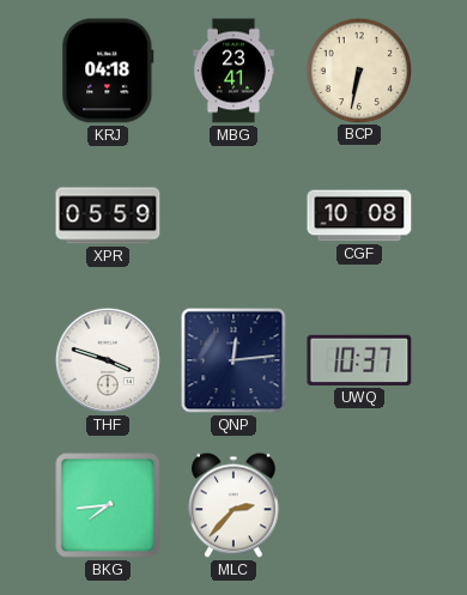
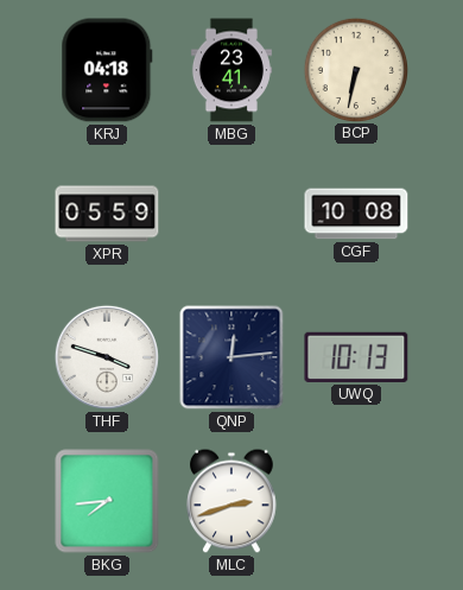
UWQ: 10:37 -> 10:13
MLC: 2:37 -> 2:42
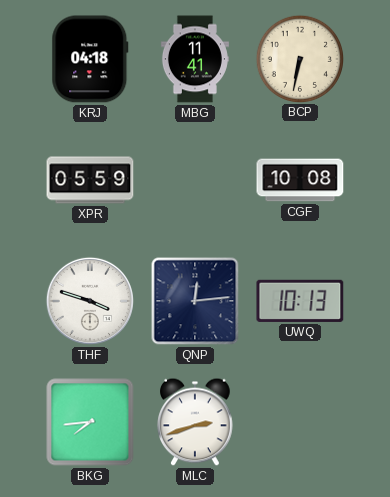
MBG: 23:41 -> 11:41
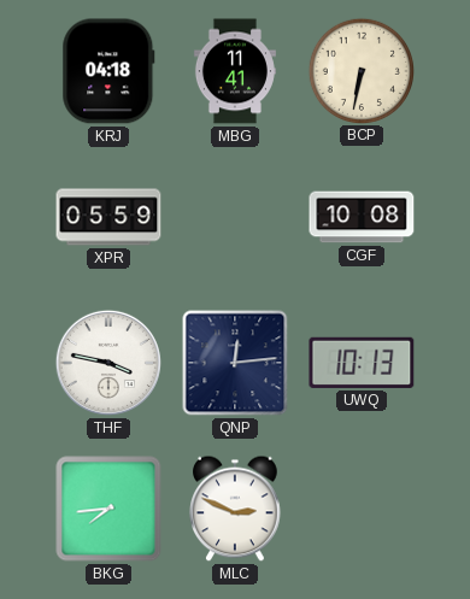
THF: 3:48 -> 3:47
MLC: 2:42 -> 2:49
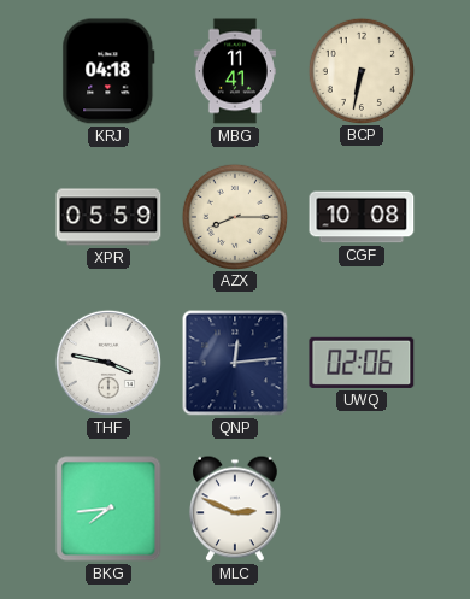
AZX: none -> 8:15
UWQ: 10:13 -> 02:06
